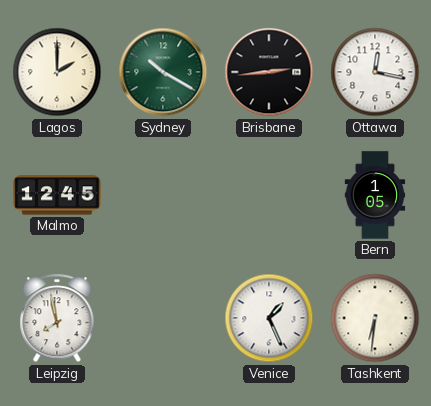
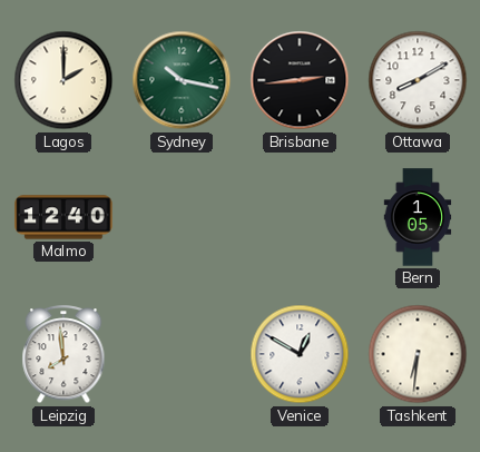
Sydney: 10:20 -> 10:17
Ottawa: 12:17 -> 8:10
Malmo: 12:45 -> 12:40
Leipzig: 7:58 -> 7:59
Venice: 1:26 -> 12:50
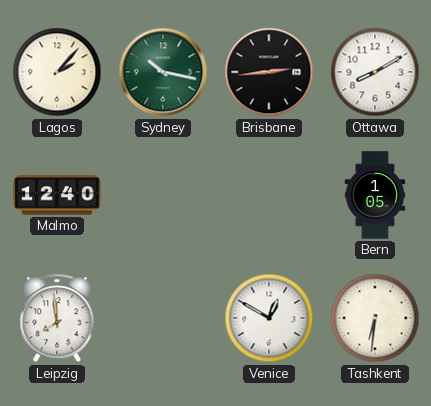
Lagos: 2:00 -> 2:07
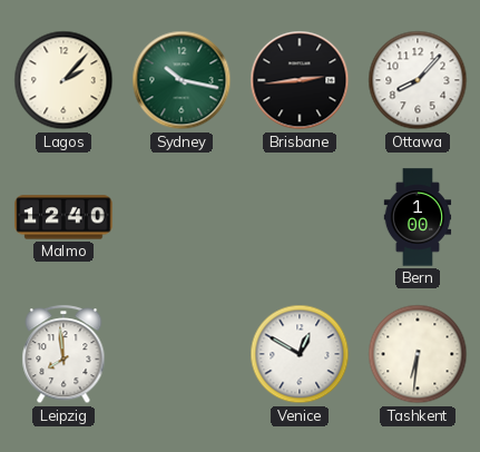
Ottawa: 8:10 -> 8:07
Bern: 1:05 -> 1:00
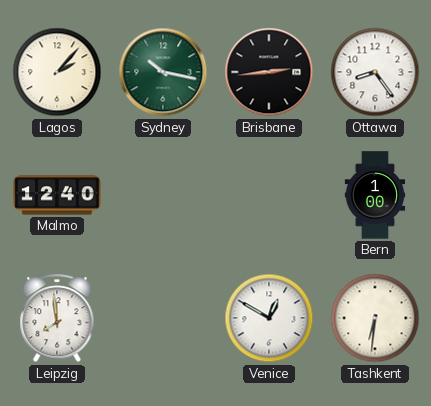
Ottawa: 8:07 -> 8:24
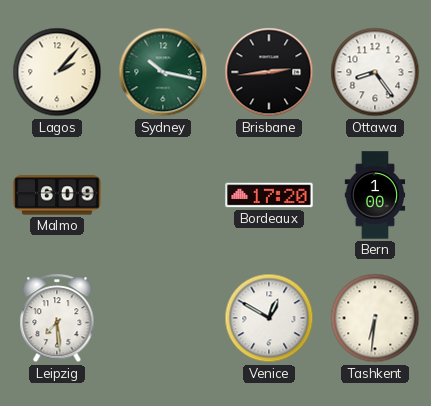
Malmo: 12:40 -> 6:09
Bordeaux: none -> 17:20
Leipzig: 7:59 -> 7:29
